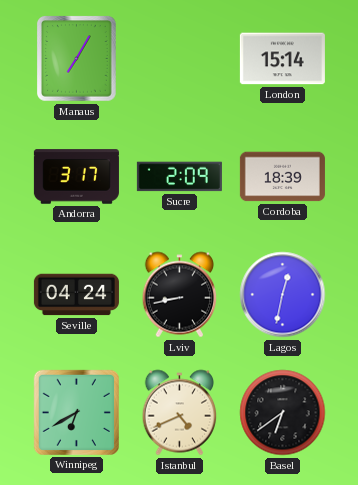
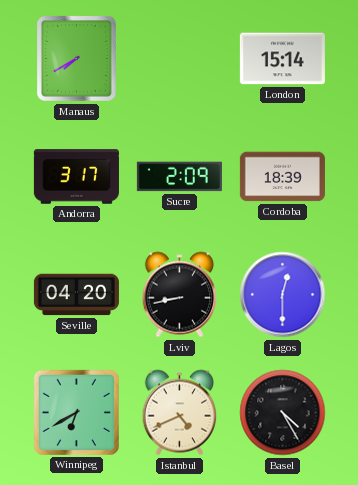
Manaus: 7:05 -> 7:40
Seville: 04:24 -> 04:20
Lagos: 12:32 -> 12:30
Basel: 6:39 -> 4:25
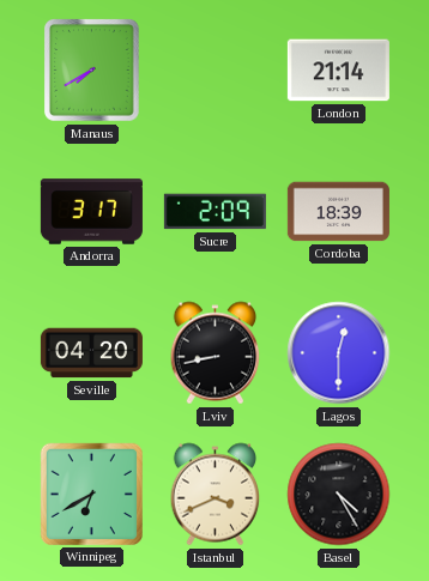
London: 15:14 -> 21:14
Istanbul: 4:41 -> 3:41
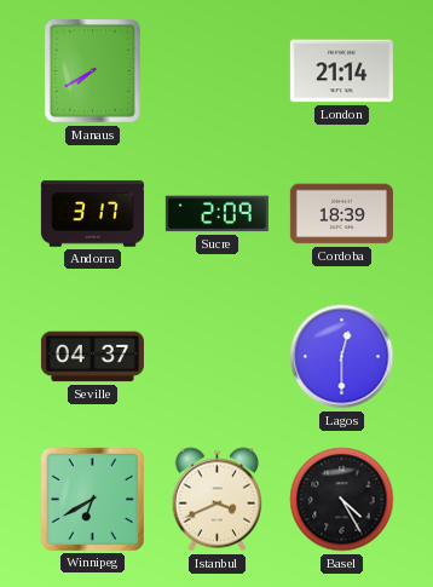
Seville: 04:20 -> 04:37
Lviv: 8:43 -> none
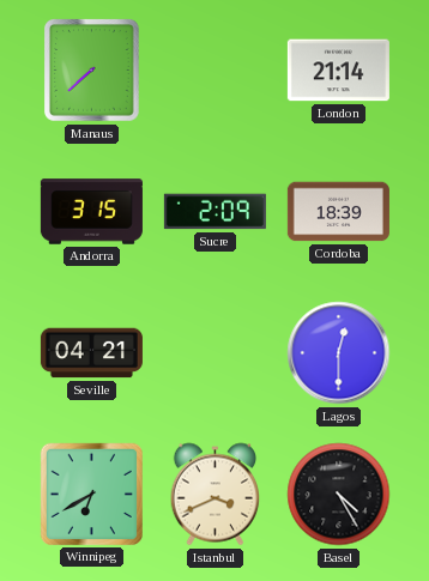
Manaus: 7:40 -> 7:38
Andorra: 3:17 -> 3:15
Seville: 04:37 -> 04:21
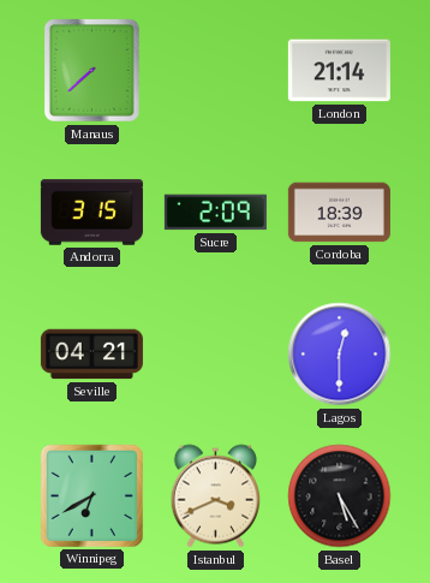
Basel: 4:25 -> 5:25
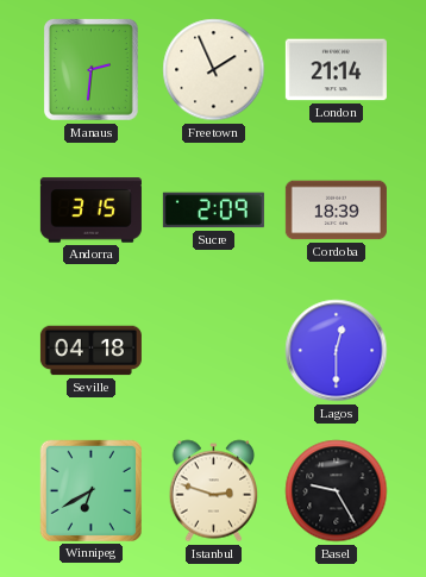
Manaus: 7:38 -> 2:31
Freetown: none -> 1:56
Seville: 04:21 -> 04:18
Istanbul: 3:41 -> 2:48
Basel: 5:25 -> 9:25
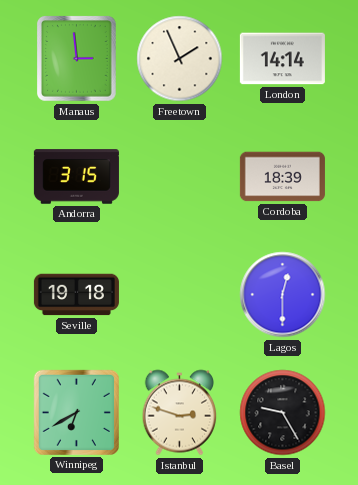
Manaus: 2:31 -> 2:59
London: 21:14 -> 14:14
Sucre: 2:09 -> none
Seville: 04:18 -> 19:18
